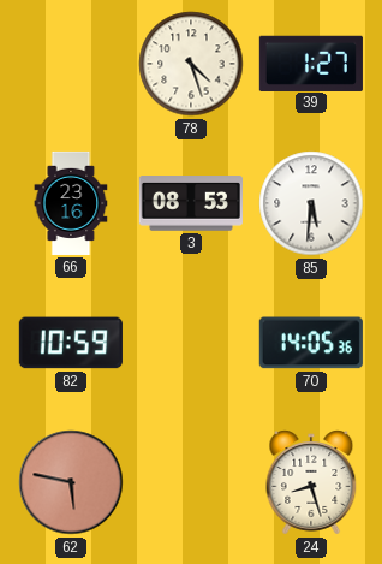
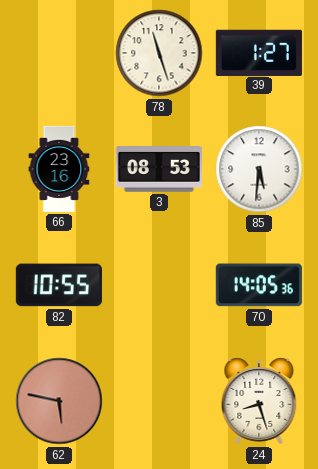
78: 4:27 -> 11:27
82: 10:59 -> 10:55
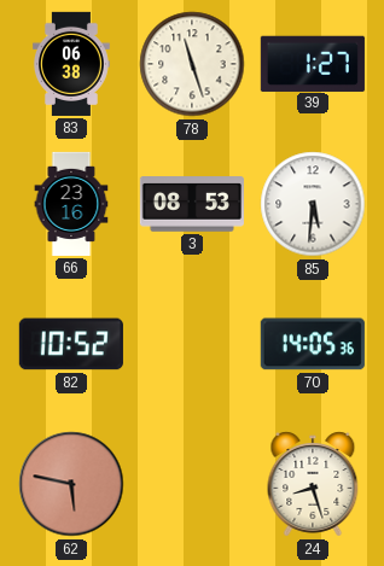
83: none -> 06:38
82: 10:55 -> 10:52
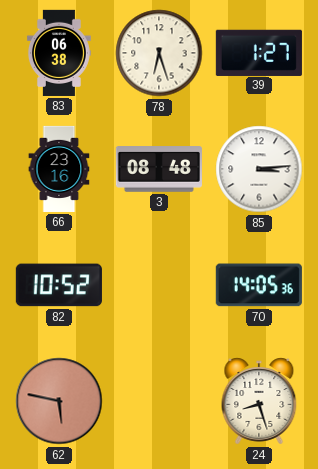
78: 11:27 -> 6:27
3: 08:53 -> 08:48
85: 5:31 -> 3:14
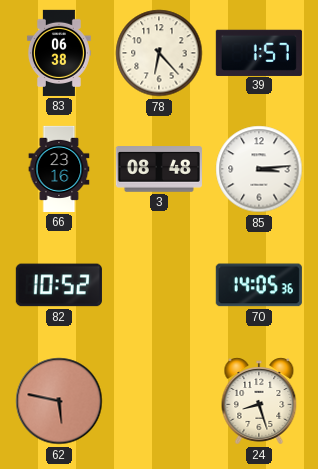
78: 6:27 -> 6:23
39: 1:27 -> 1:57
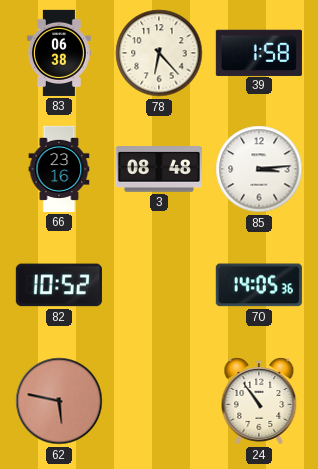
39: 1:57 -> 1:58
24: 8:27 -> 10:54
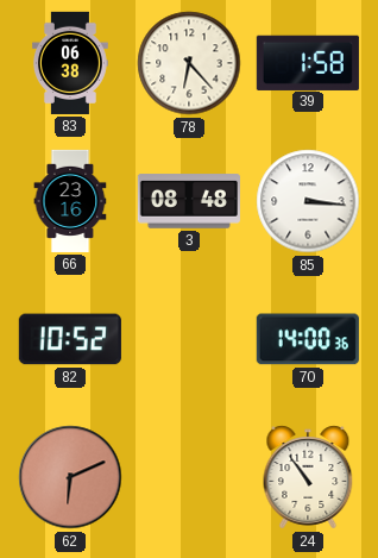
85: 3:14 -> 3:16
70: 14:05 -> 14:00
62: 5:47 -> 6:11
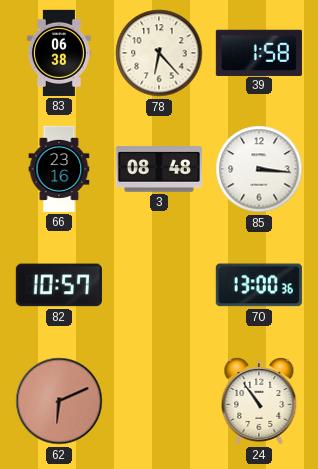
82: 10:52 -> 10:57
70: 14:00 -> 13:00
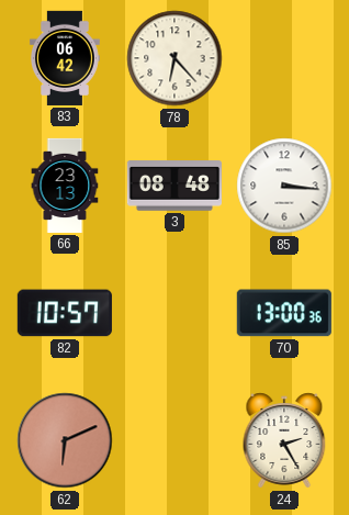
83: 06:38 -> 06:42
39: 1:58 -> none
66: 23:16 -> 23:13
24: 10:54 -> 2:25
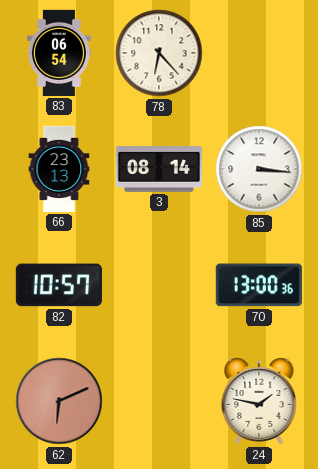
83: 06:42 -> 06:54
3: 08:48 -> 08:14
24: 2:25 -> 1:47
